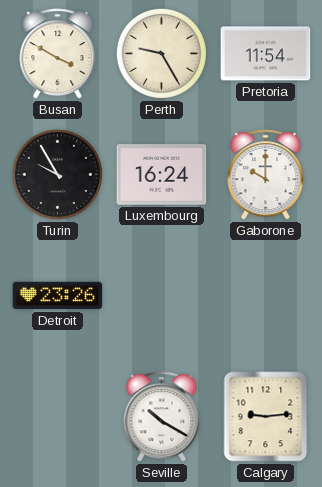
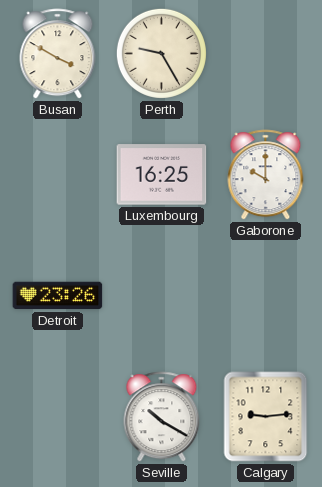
Pretoria: 11:54 -> none
Turin: 9:55 -> none
Luxembourg: 16:24 -> 16:25
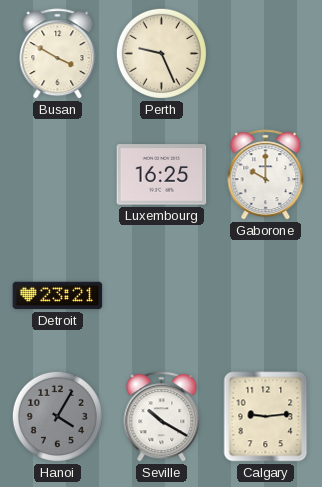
Perth: 9:25 -> 9:26
Detroit: 23:26 -> 23:21
Hanoi: none -> 4:05
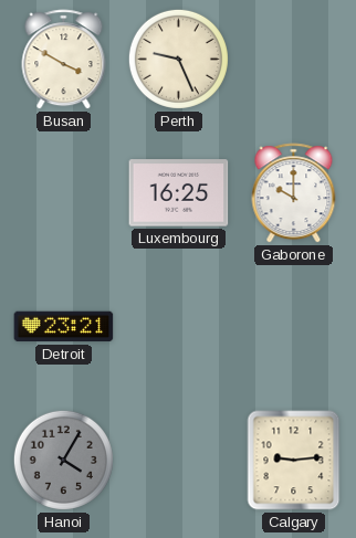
Seville: 10:20 -> none
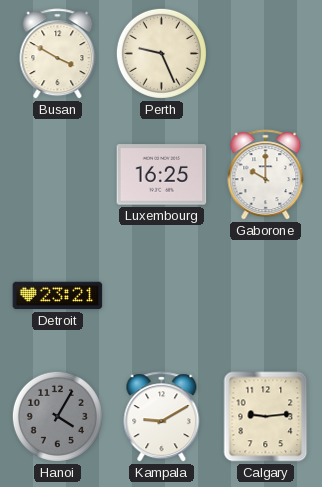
Kampala: none -> 9:10
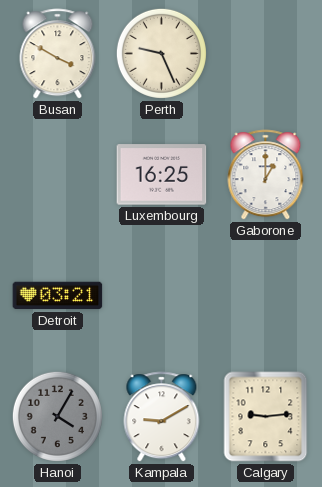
Gaborone: 10:00 -> 1:00
Detroit: 23:21 -> 03:21
